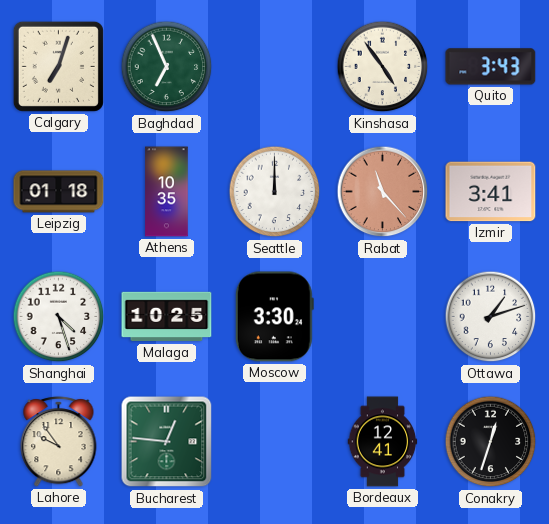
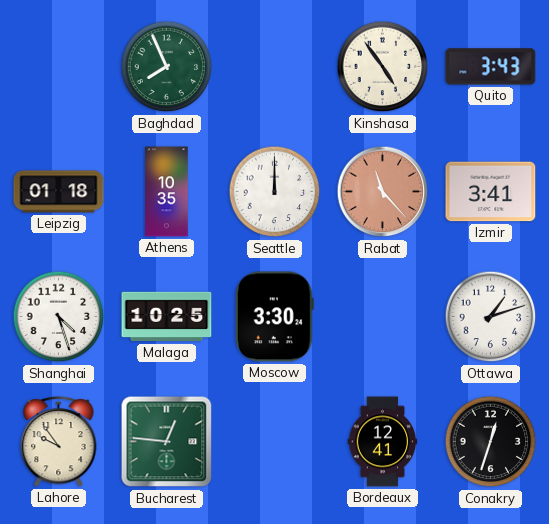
Calgary: 7:03 -> none
Baghdad: 6:56 -> 7:56
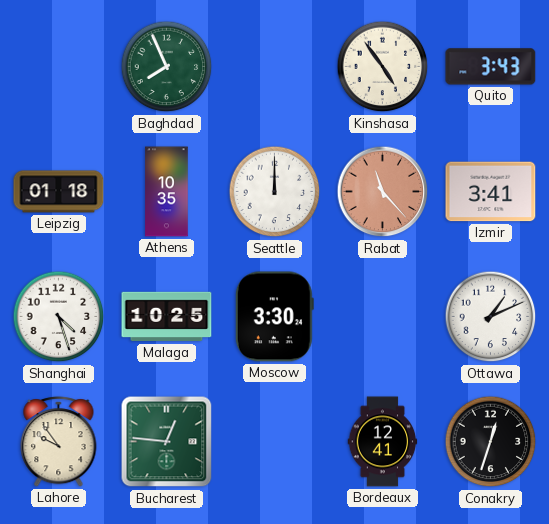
Ottawa: 1:12 -> 1:11
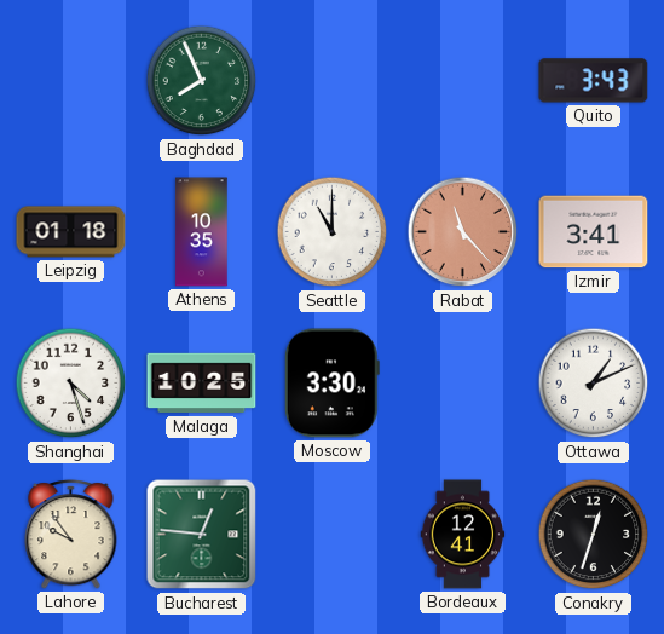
Kinshasa: 4:54 -> none
Seattle: 12:00 -> 11:00
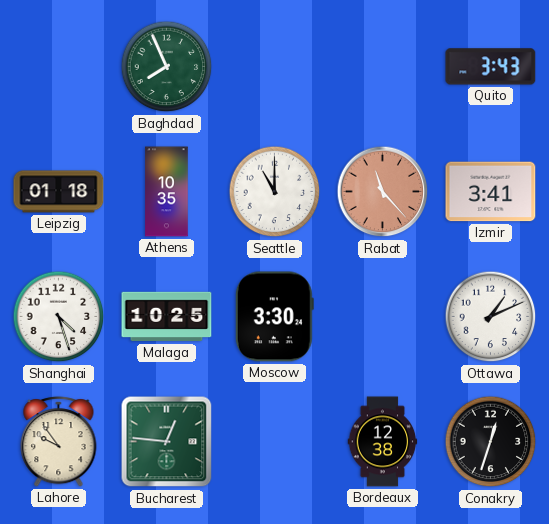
Bordeaux: 12:41 -> 12:38
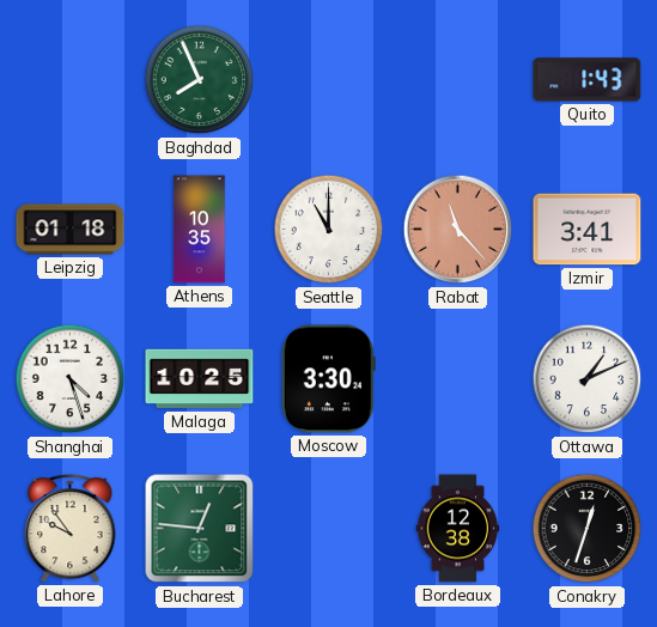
Quito: 3:43 -> 1:43
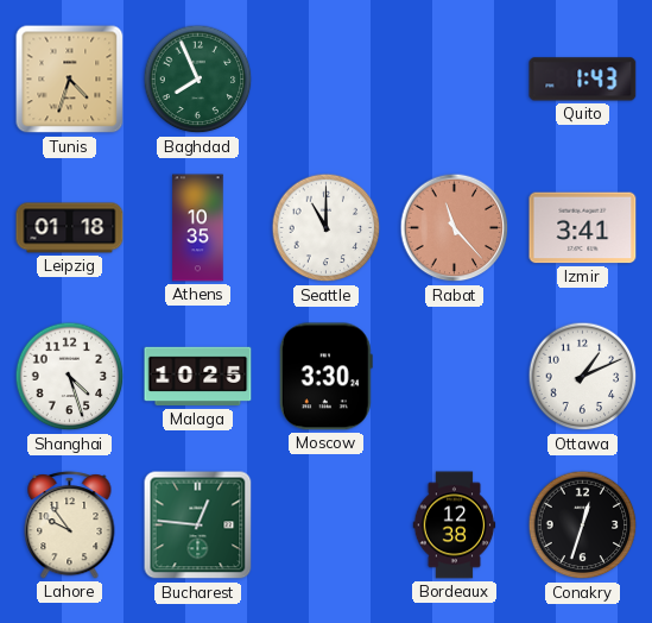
Tunis: none -> 4:33
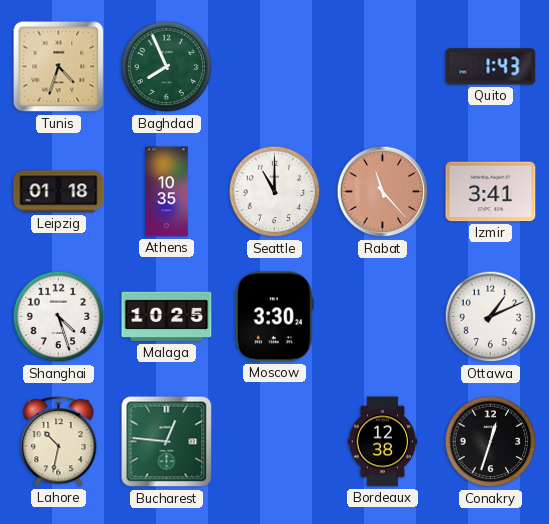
Lahore: 9:54 -> 10:32
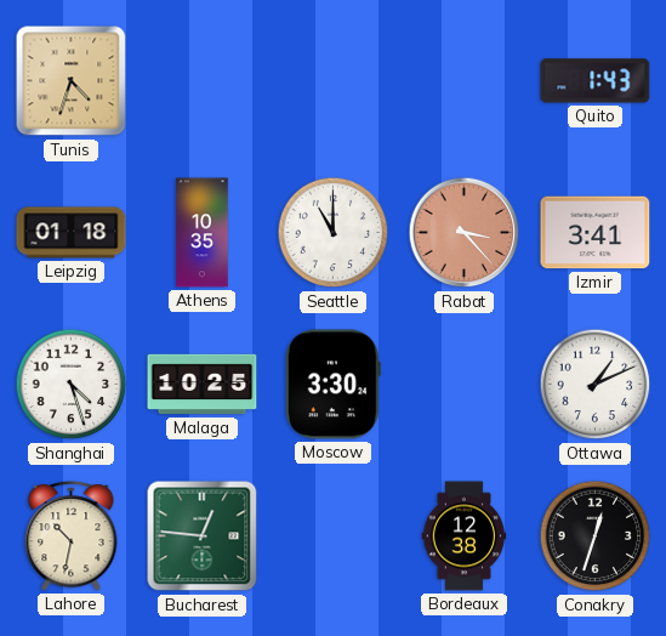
Baghdad: 7:56 -> none
Rabat: 11:23 -> 3:23
